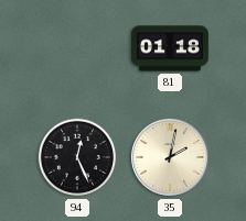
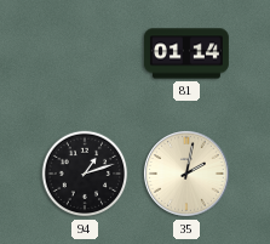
81: 01:18 -> 01:14
94: 12:26 -> 1:12
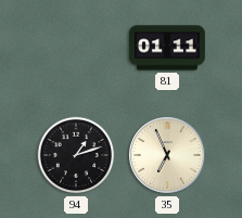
81: 01:14 -> 01:11
35: 2:02 -> 6:56
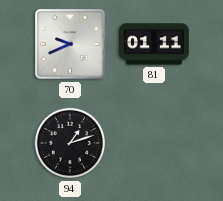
70: none -> 9:41
35: 6:56 -> none
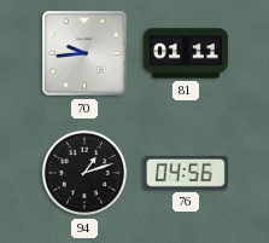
70: 9:41 -> 9:44
76: none -> 04:56
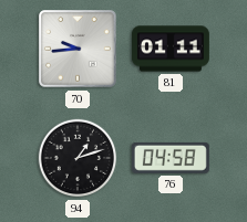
76: 04:56 -> 04:58
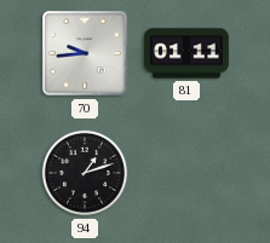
76: 04:58 -> none
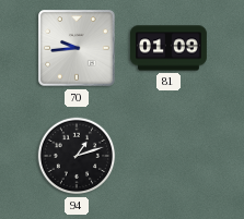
81: 01:11 -> 01:09
